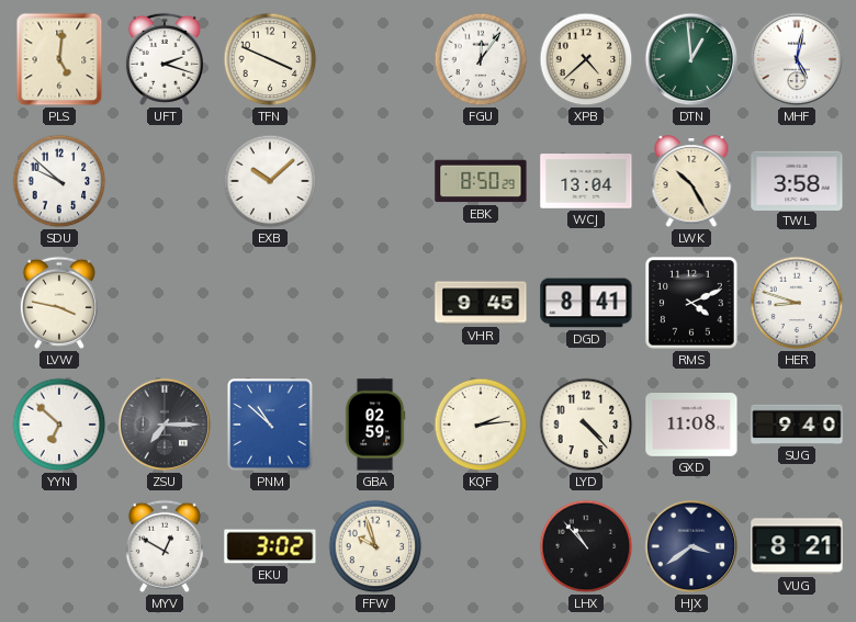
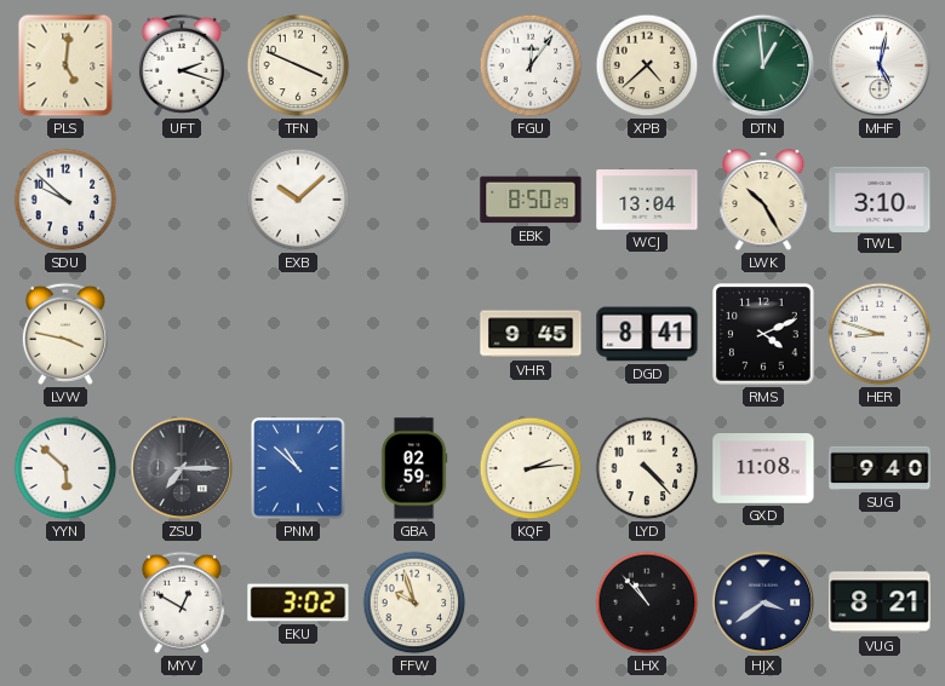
TWL: 3:58 -> 3:10
YYN: 6:52 -> 5:52
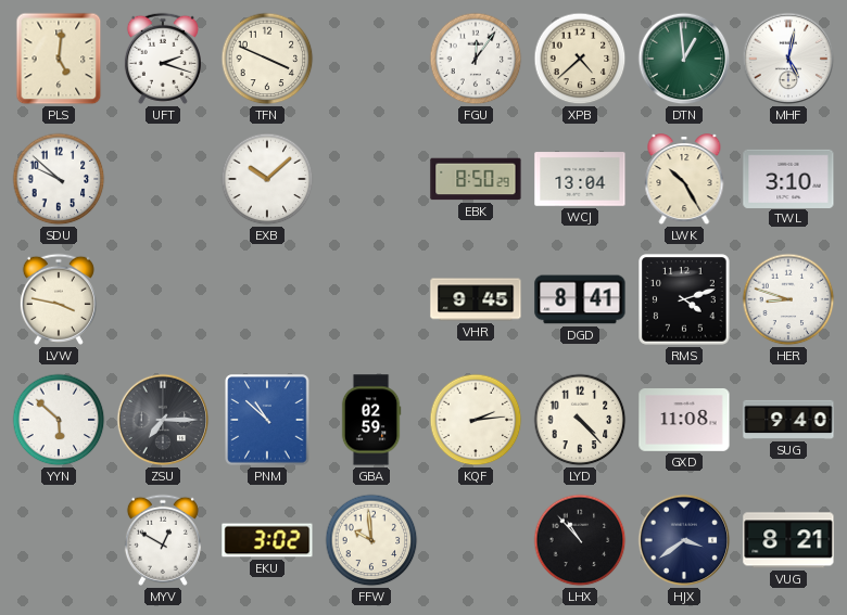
RMS: 4:11 -> 4:12
FFW: 9:57 -> 9:59
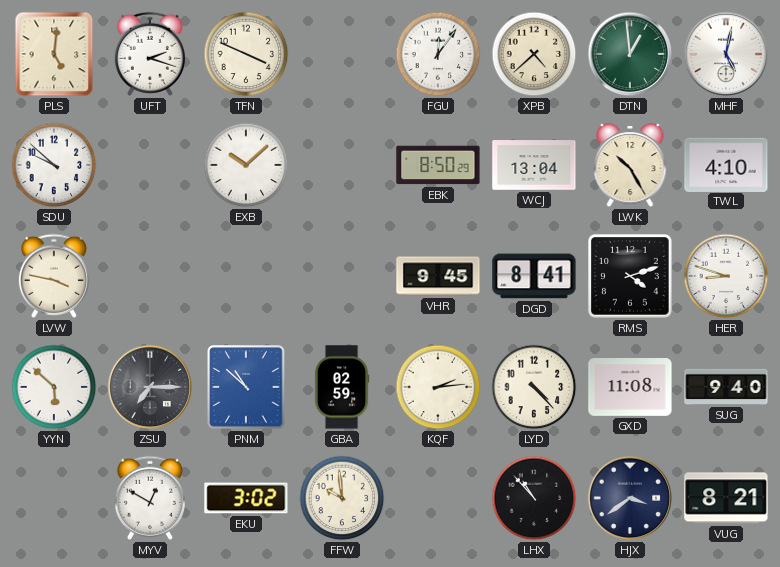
TWL: 3:10 -> 4:10
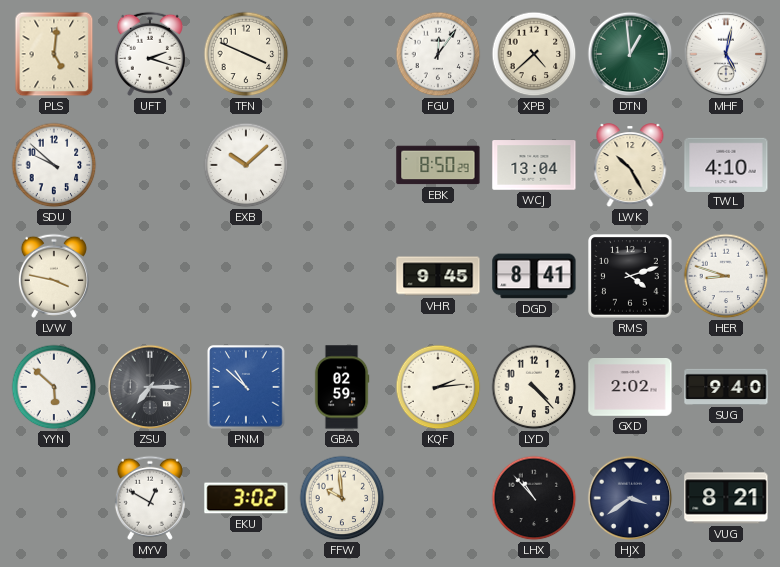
GXD: 11:08 -> 2:02
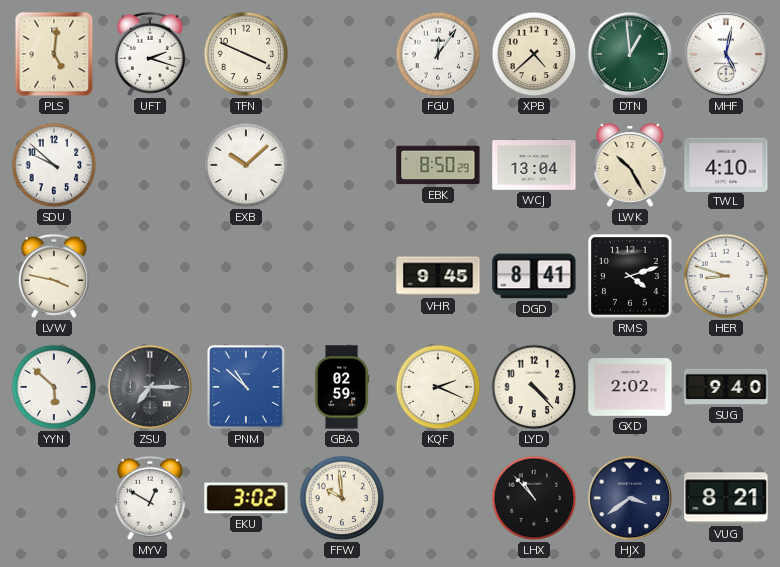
KQF: 2:14 -> 2:19
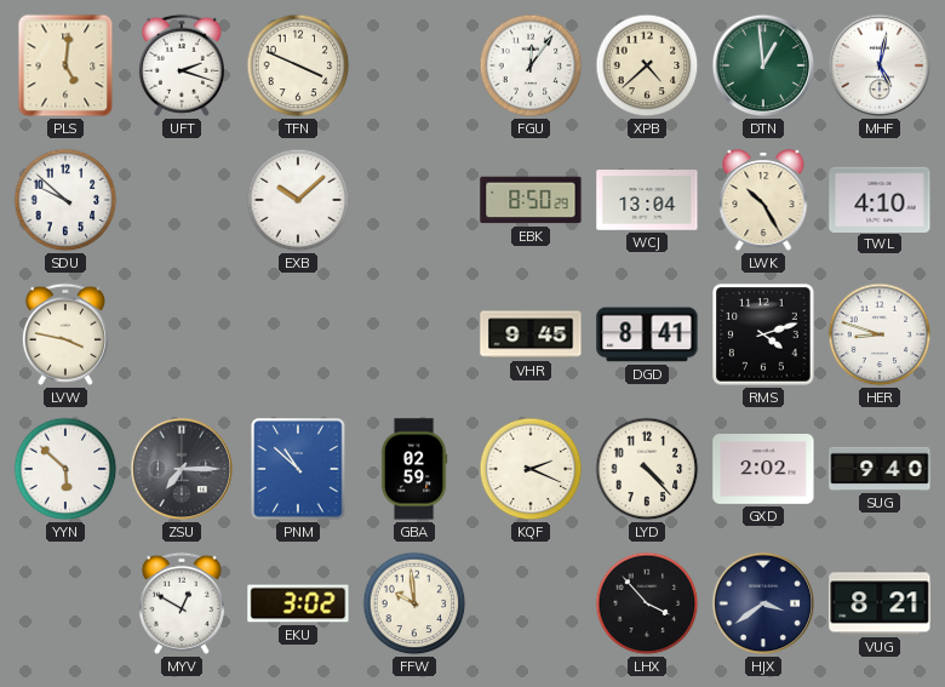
LHX: 10:53 -> 3:53
